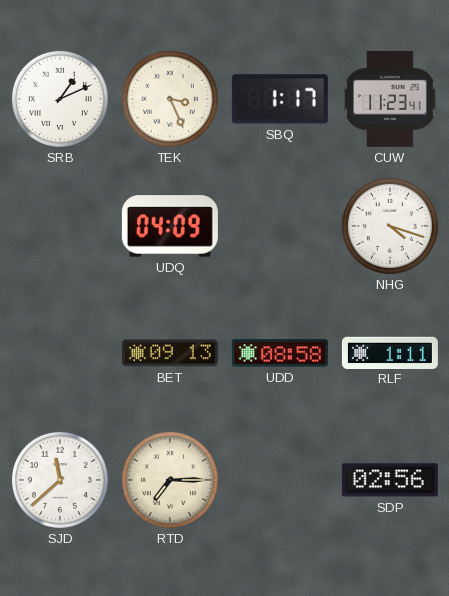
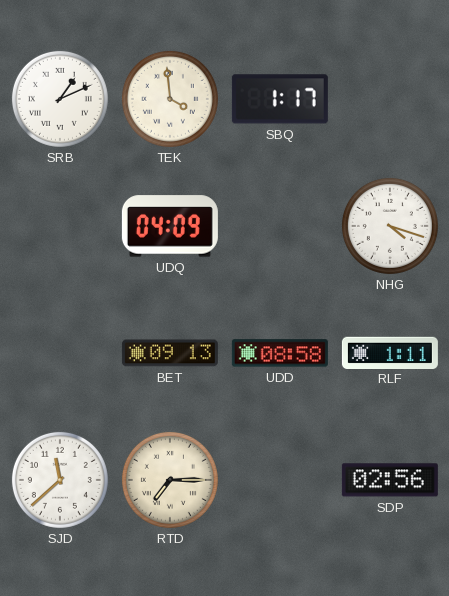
TEK: 3:26 -> 3:59
CUW: 11:23 -> none
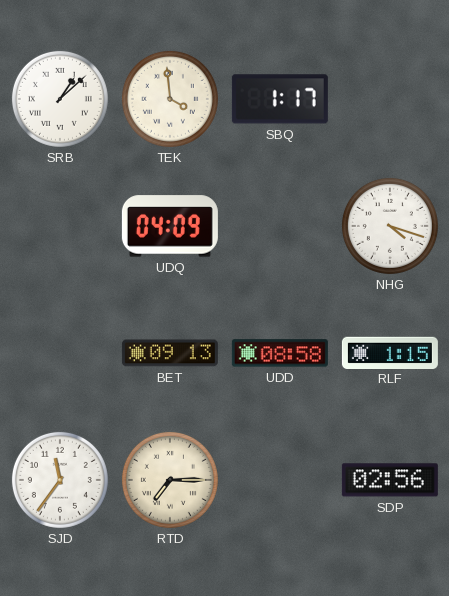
SRB: 1:11 -> 1:08
RLF: 1:11 -> 1:15
SJD: 11:38 -> 11:36
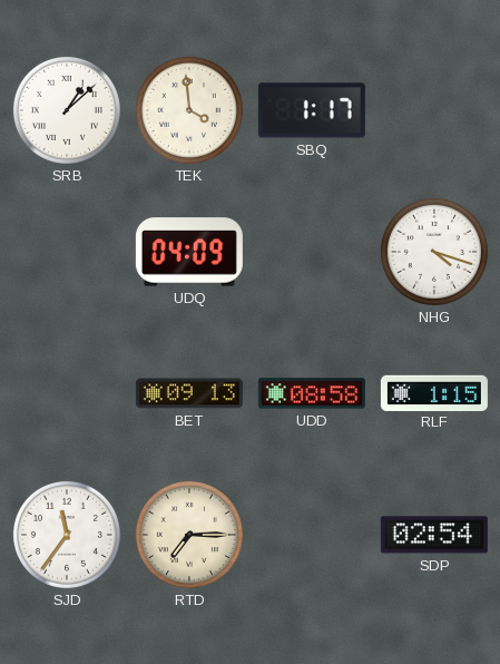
SDP: 02:56 -> 02:54
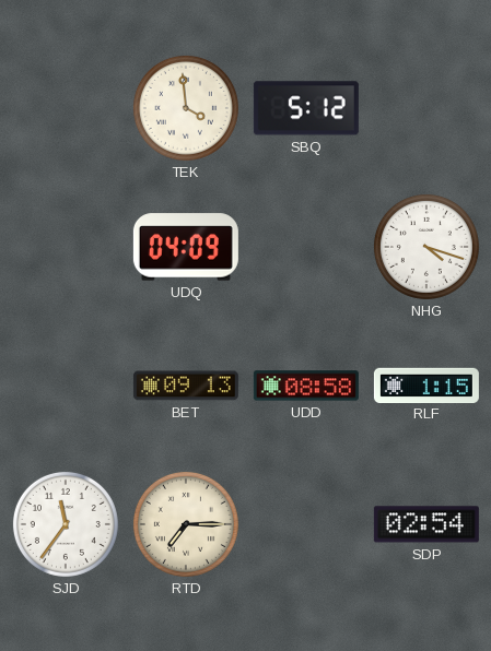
SRB: 1:08 -> none
SBQ: 1:17 -> 5:12
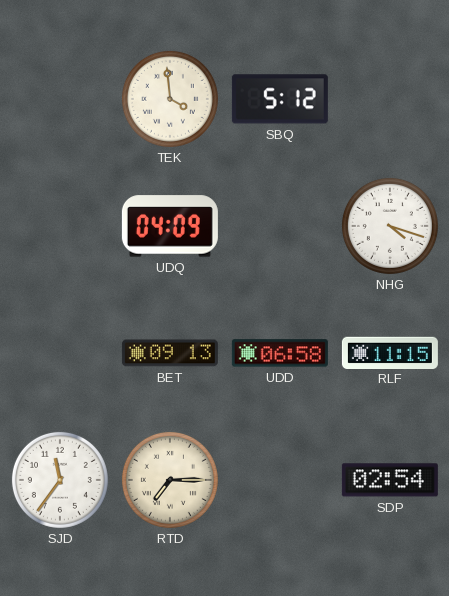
UDD: 08:58 -> 06:58
RLF: 1:15 -> 11:15
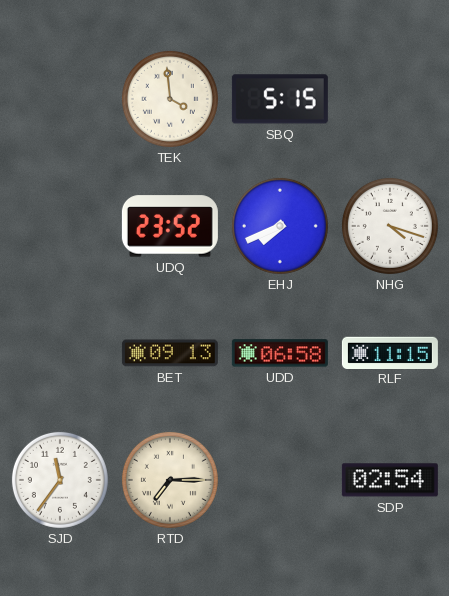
SBQ: 5:12 -> 5:15
UDQ: 04:09 -> 23:52
EHJ: none -> 7:41
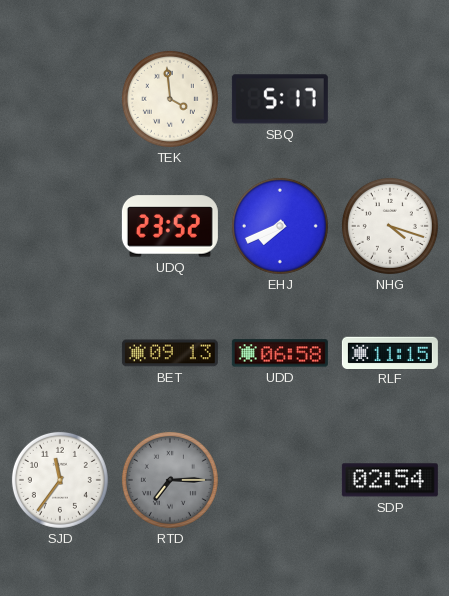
SBQ: 5:15 -> 5:17
RTD dial: cream -> grey
